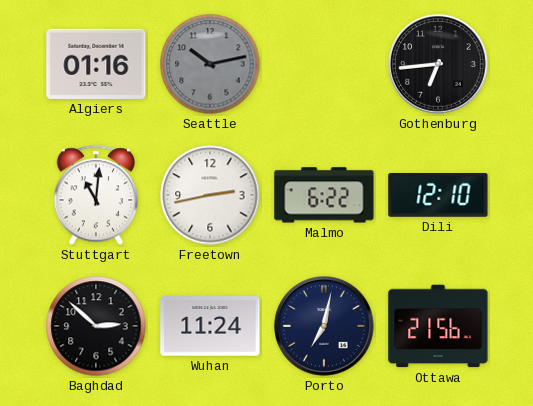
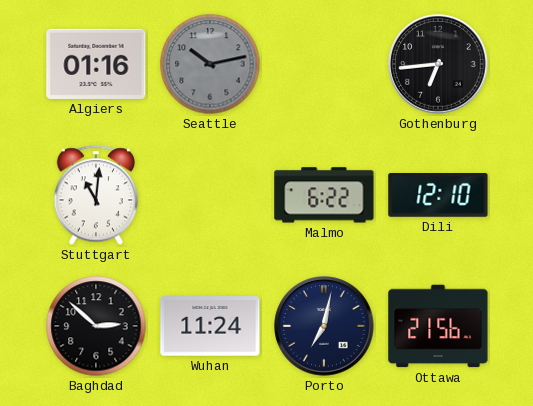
Freetown: 2:43 -> none
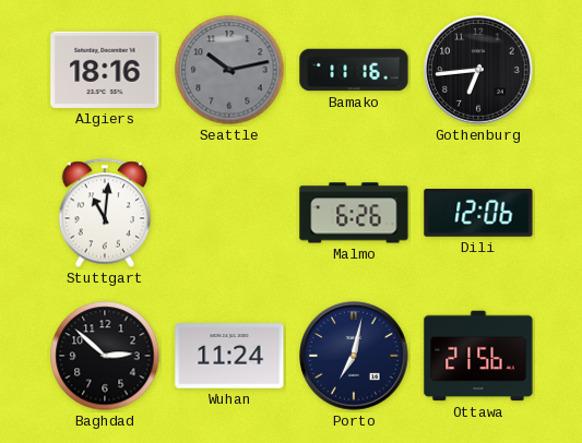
Algiers: 01:16 -> 18:16
Bamako: none -> 11:16
Malmo: 6:22 -> 6:26
Dili: 12:10 -> 12:06
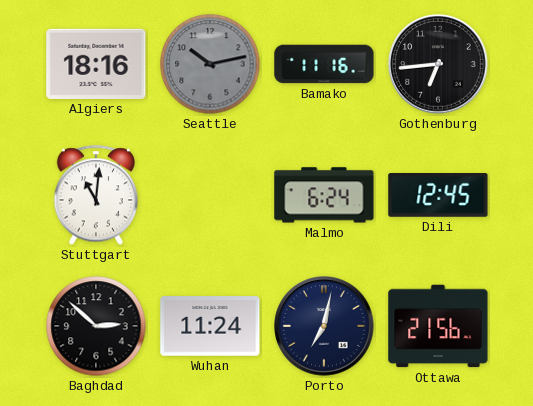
Malmo: 6:26 -> 6:24
Dili: 12:06 -> 12:45
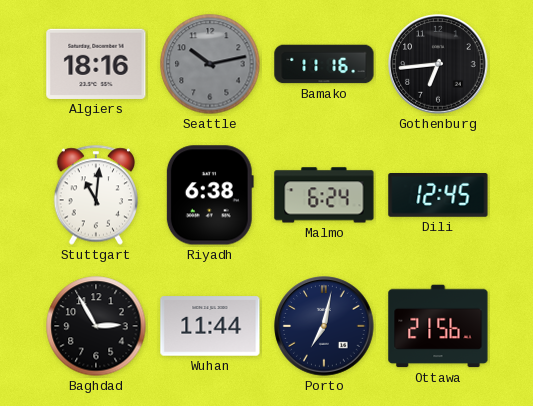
Riyadh: none -> 6:38
Baghdad: 2:52 -> 2:55
Wuhan: 11:24 -> 11:44
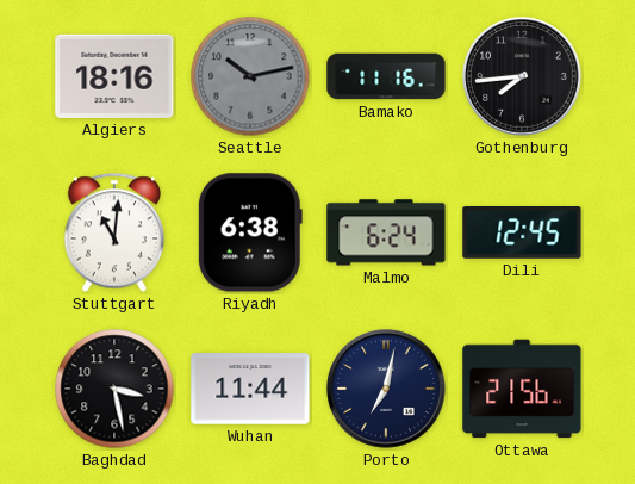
Gothenburg: 6:44 -> 7:44
Baghdad: 2:55 -> 3:28
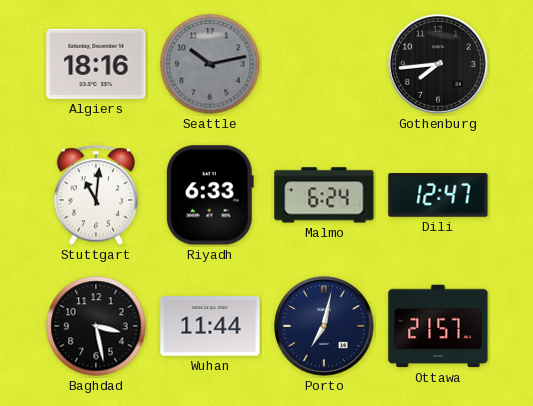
Bamako: 11:16 -> none
Riyadh: 6:38 -> 6:33
Dili: 12:45 -> 12:47
Ottawa: 21:56 -> 21:57
